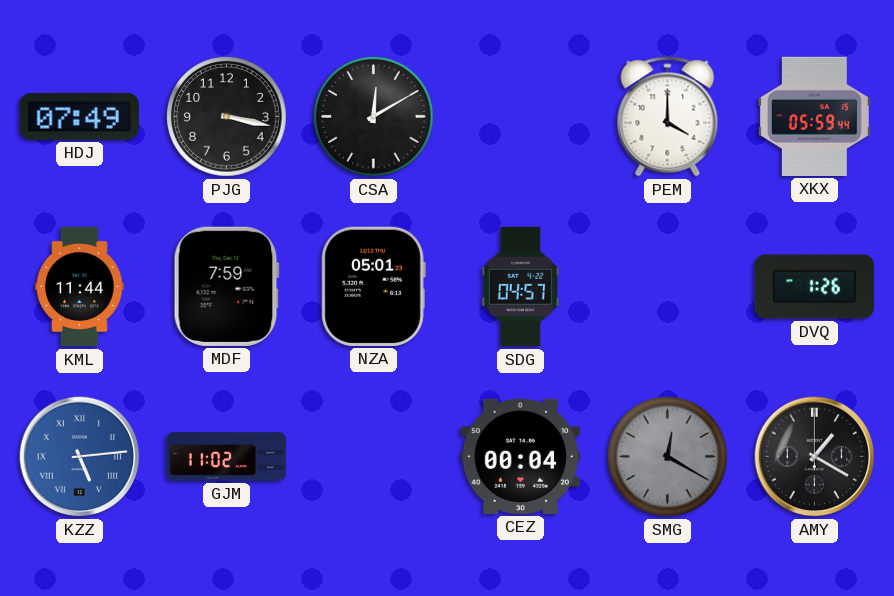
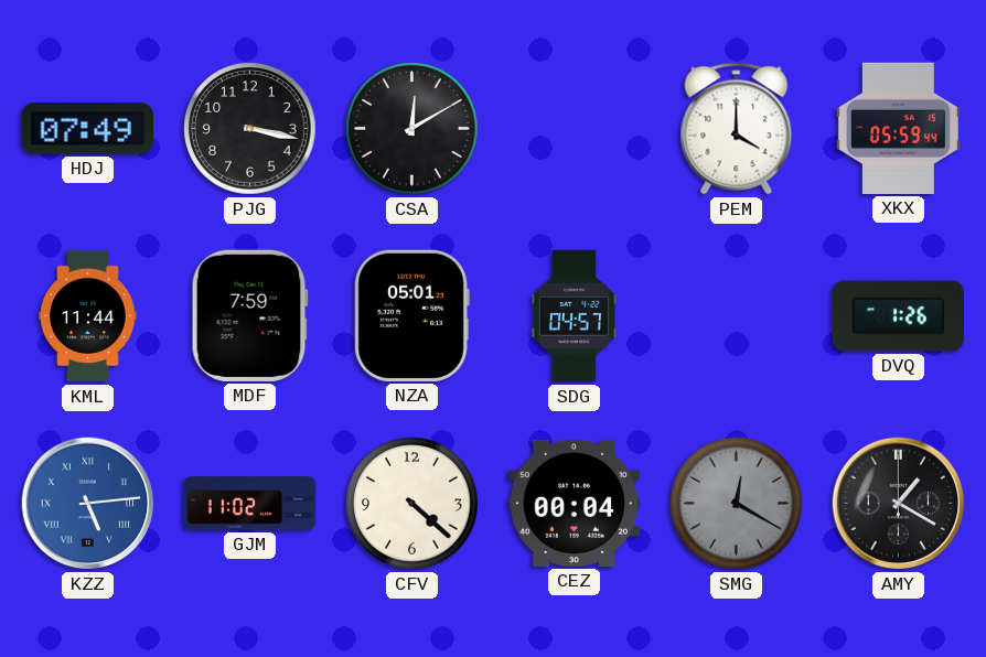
CFV: none -> 4:22
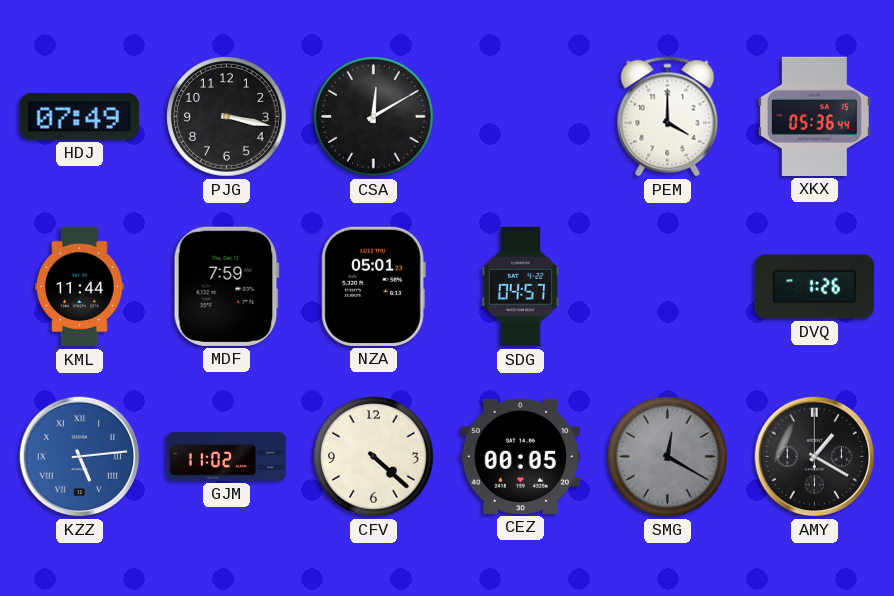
XKX: 05:59 -> 05:36
CEZ: 00:04 -> 00:05
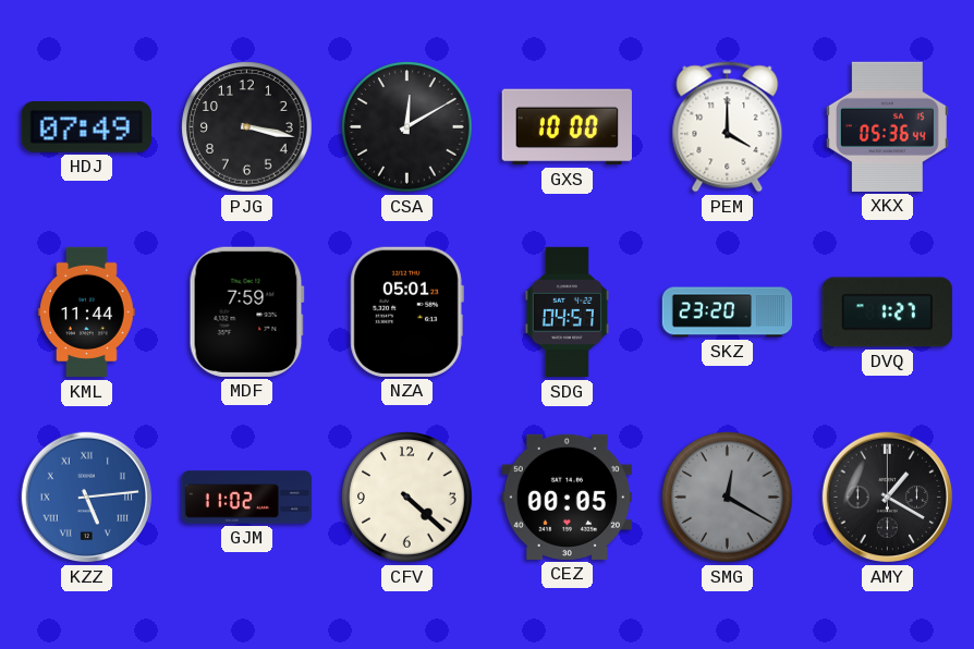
GXS: none -> 10:00
SKZ: none -> 23:20
DVQ: 1:26 -> 1:27
